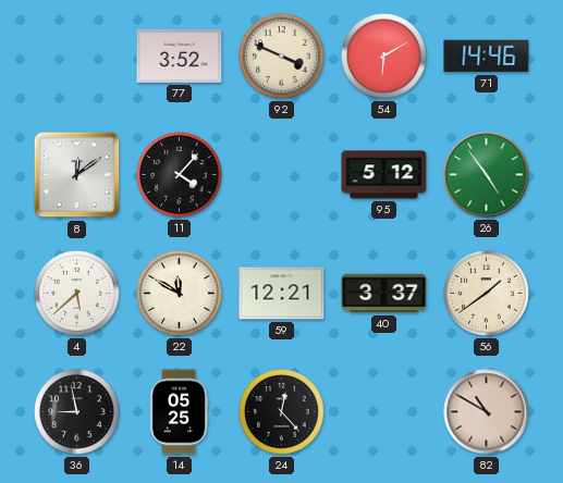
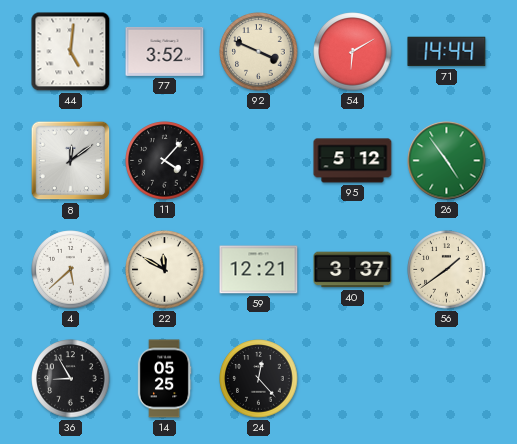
44: none -> 5:01
71: 14:46 -> 14:44
36: 8:58 -> 8:55
82: 10:50 -> none
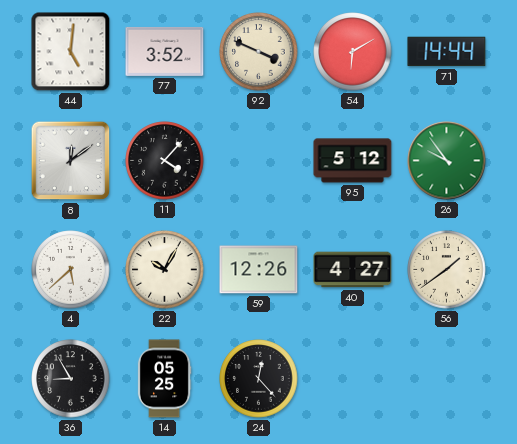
26: 4:54 -> 9:54
22: 11:50 -> 10:05
59: 12:21 -> 12:26
40: 3:37 -> 4:27
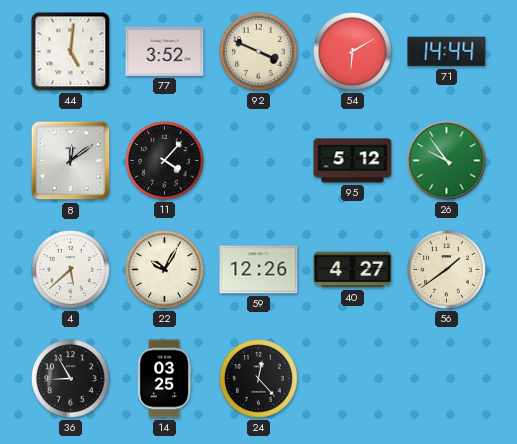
14: 05:25 -> 03:25
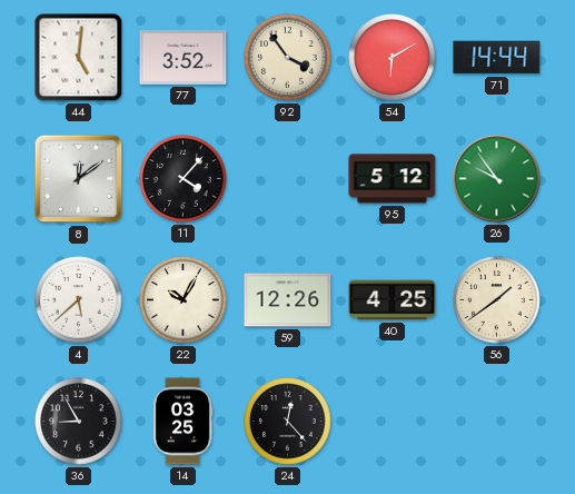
92: 3:49 -> 3:54
40: 4:27 -> 4:25
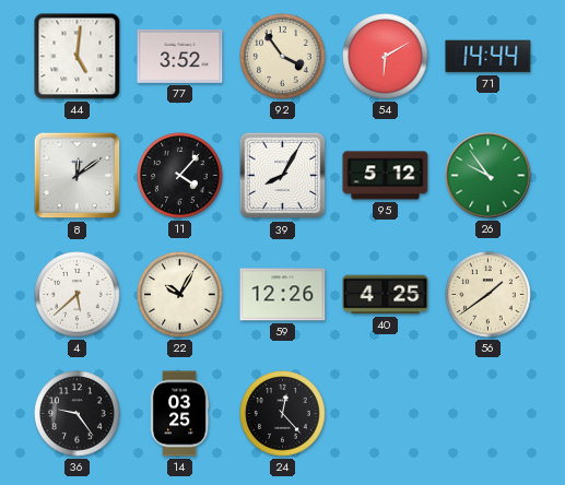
39: none -> 8:05
36: 8:55 -> 9:24
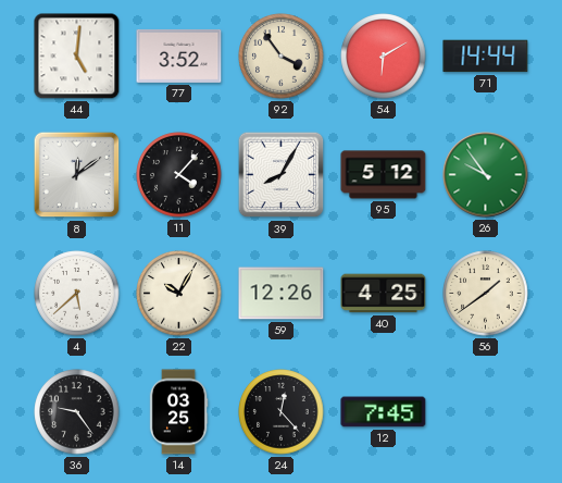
12: none -> 7:45
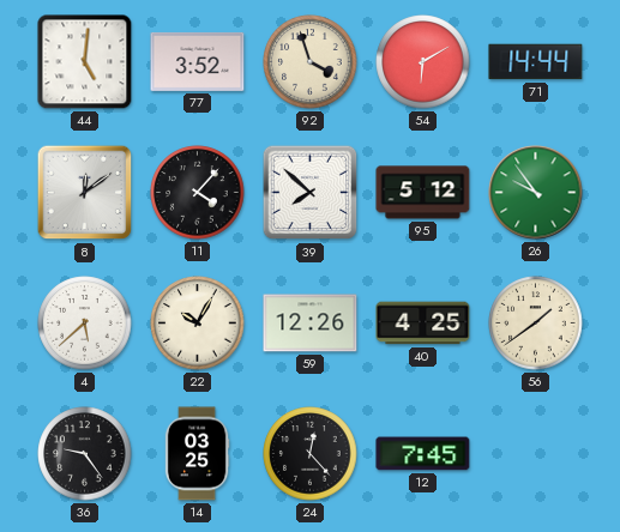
92: 3:54 -> 3:57
39: 8:05 -> 7:52
